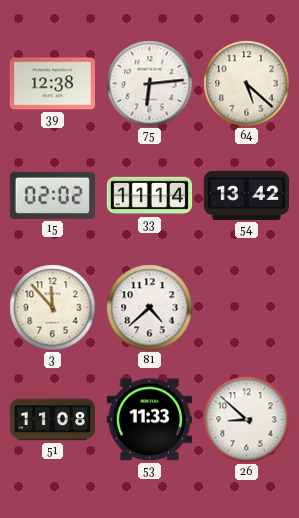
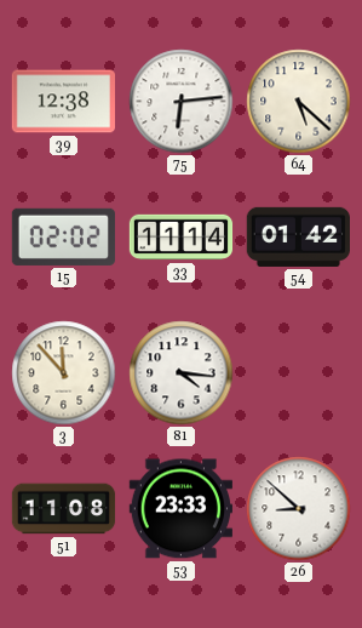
54: 13:42 -> 01:42
81: 4:38 -> 4:16
53: 11:33 -> 23:33
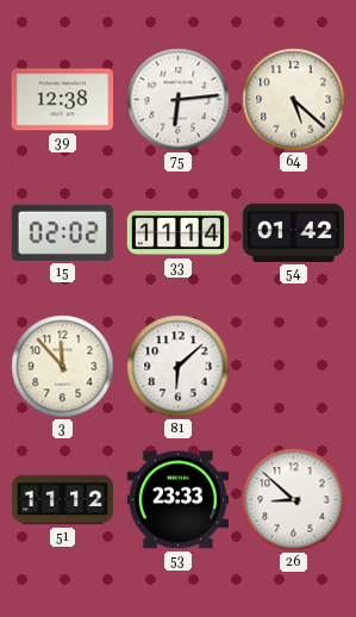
81: 4:16 -> 6:08
51: 11:08 -> 11:12
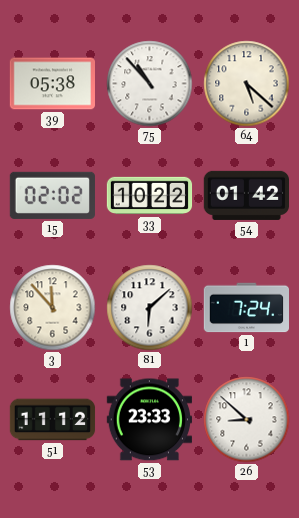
39: 12:38 -> 05:38
75: 6:14 -> 10:53
33: 11:14 -> 10:22
1: none -> 7:24
